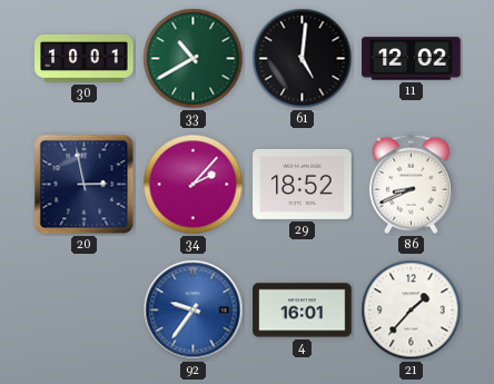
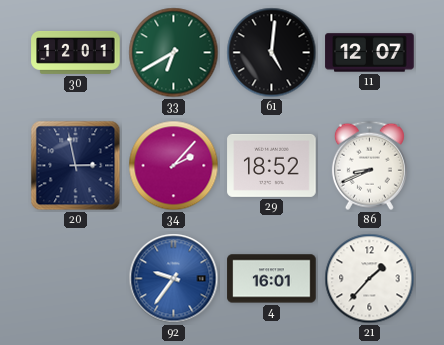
30: 10:01 -> 12:01
33: 10:40 -> 6:40
11: 12:02 -> 12:07
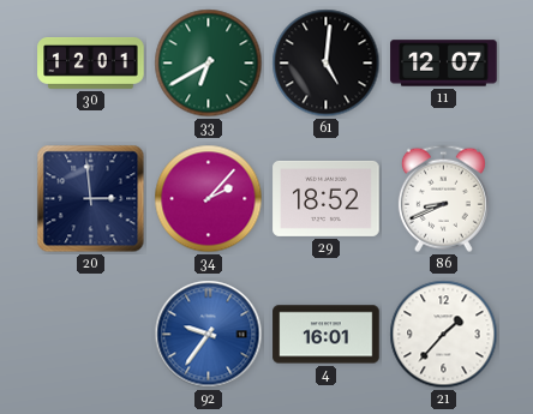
20: 2:58 -> 2:59
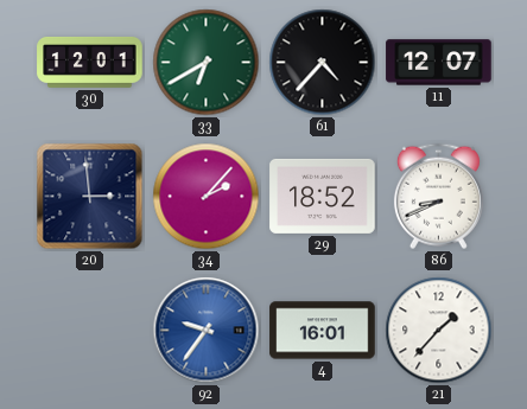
61: 5:01 -> 4:37
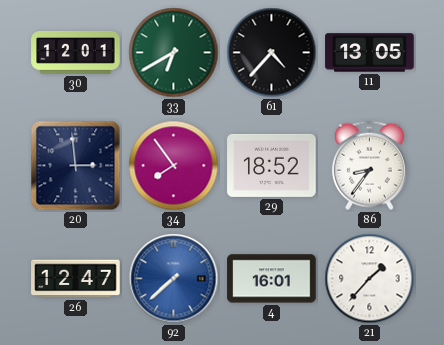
11: 12:07 -> 13:05
34: 2:07 -> 7:54
86: 8:41 -> 8:36
26: none -> 12:47
92: 9:36 -> 7:38
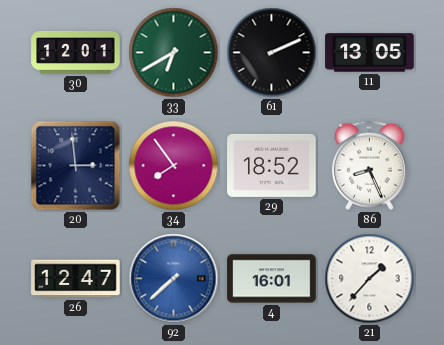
61: 4:37 -> 2:11
86: 8:36 -> 8:26
